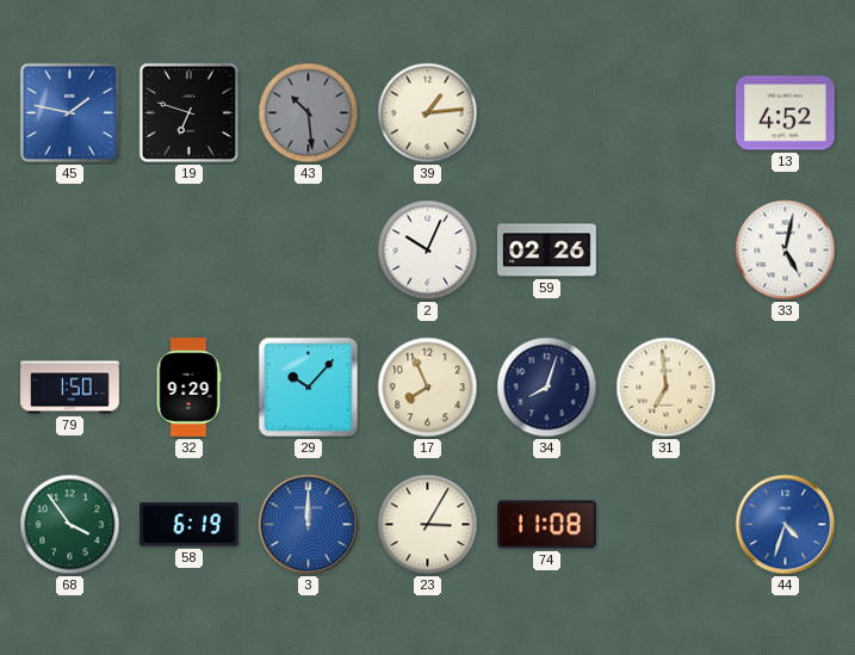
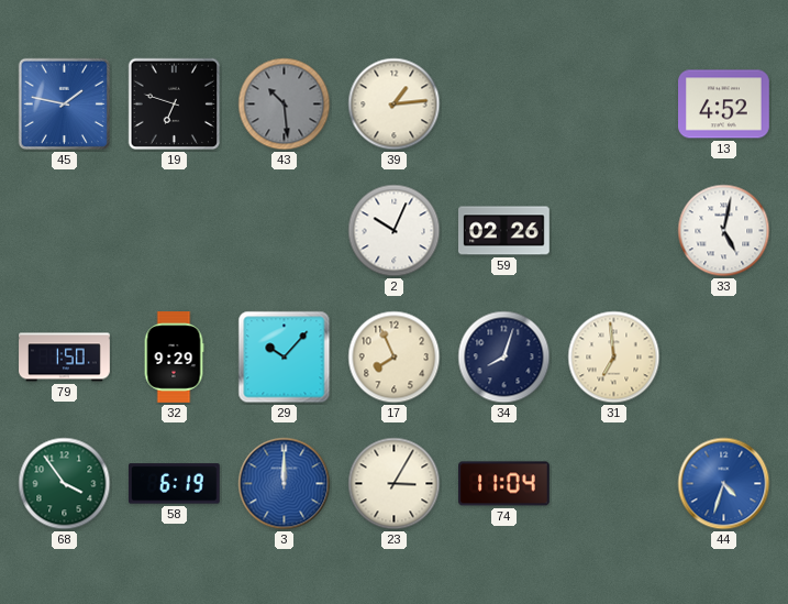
74: 11:08 -> 11:04
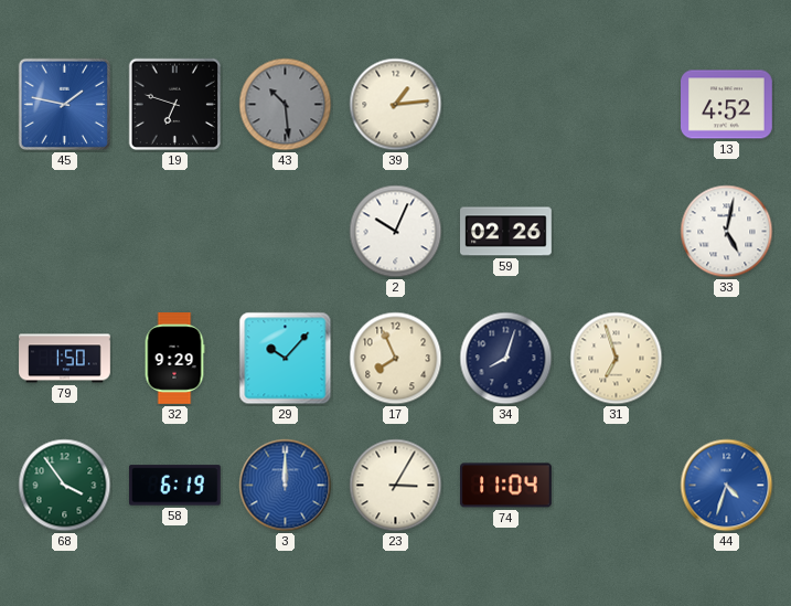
31: 6:59 -> 6:57
